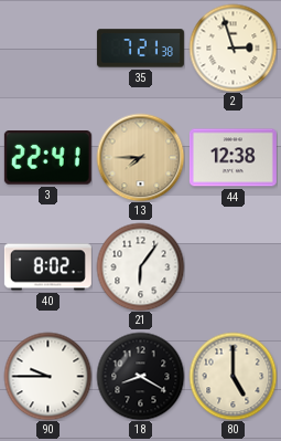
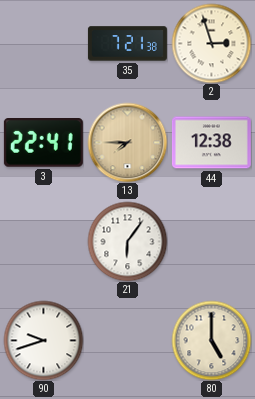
40: 8:02 -> none
90: 9:45 -> 9:42
18: 8:20 -> none
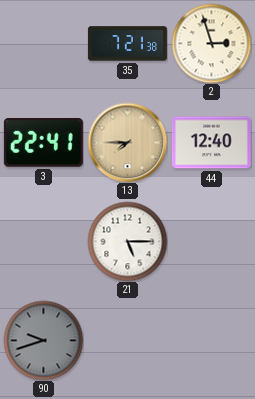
44: 12:38 -> 12:40
21: 6:06 -> 5:15
90 dial: white -> grey
80: 5:00 -> none
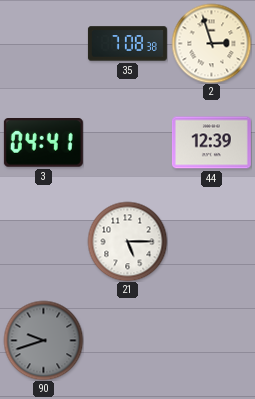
35: 7:21 -> 7:08
3: 22:41 -> 04:41
13: 7:45 -> none
44: 12:40 -> 12:39
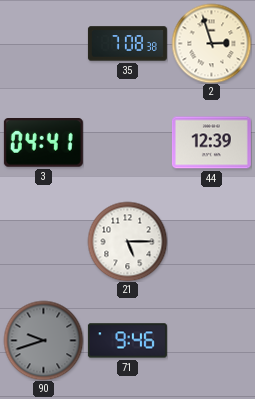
71: none -> 9:46
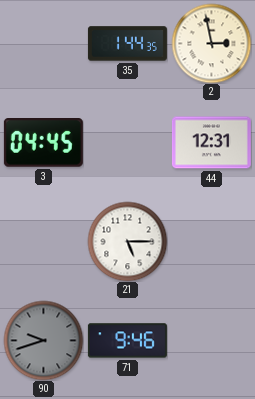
35: 7:08 -> 1:44
2: 2:57 -> 2:58
3: 04:41 -> 04:45
44: 12:39 -> 12:31
